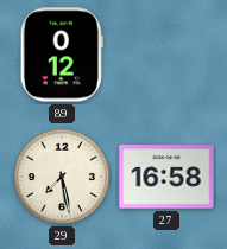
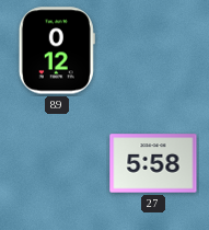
29: 7:28 -> none
27: 16:58 -> 5:58
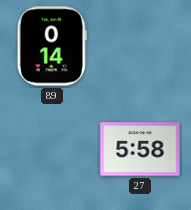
89: 0:12 -> 0:14
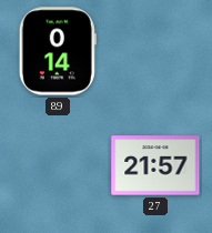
27: 5:58 -> 21:57
